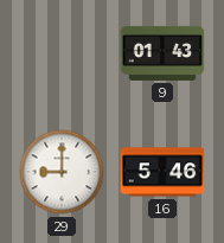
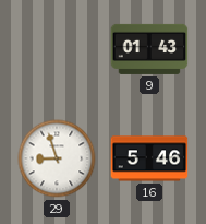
29: 9:00 -> 8:57
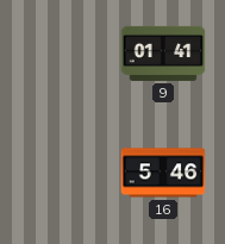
9: 01:43 -> 01:41
29: 8:57 -> none
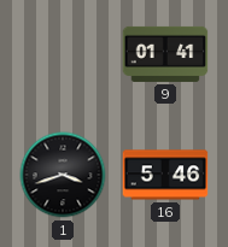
1: none -> 3:42
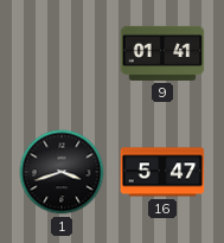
16: 5:46 -> 5:47
